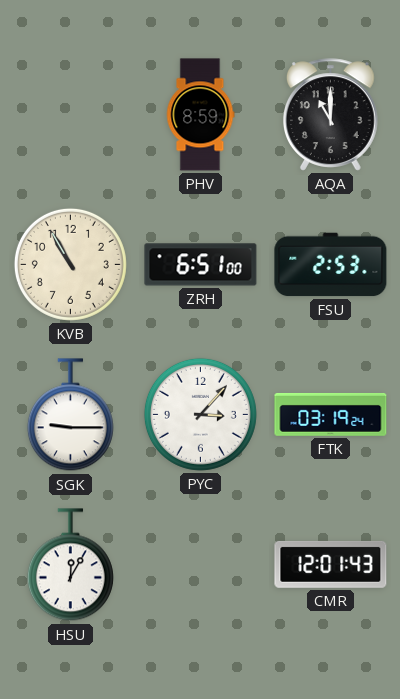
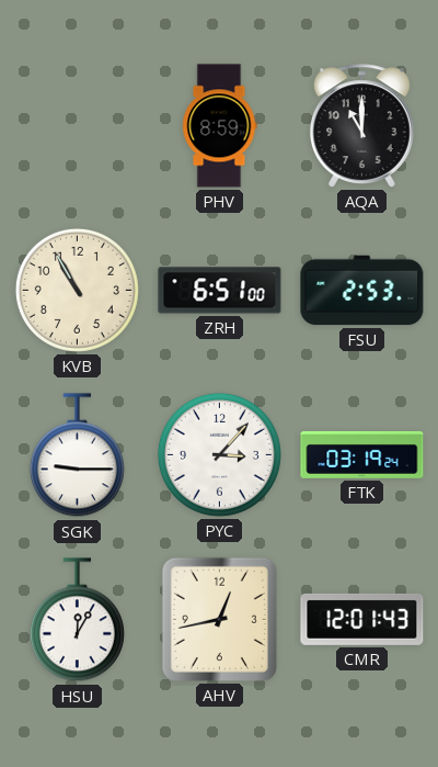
AHV: none -> 12:43
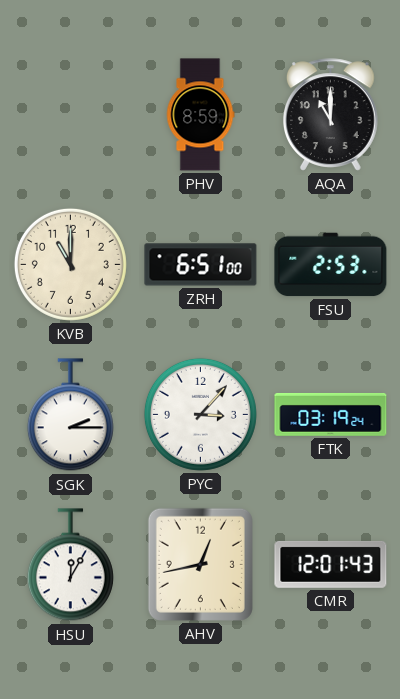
KVB: 10:55 -> 11:00
SGK: 9:15 -> 2:15
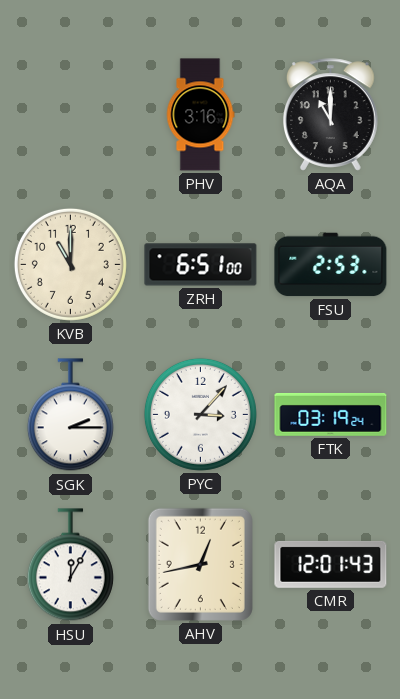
PHV: 8:59 -> 3:16
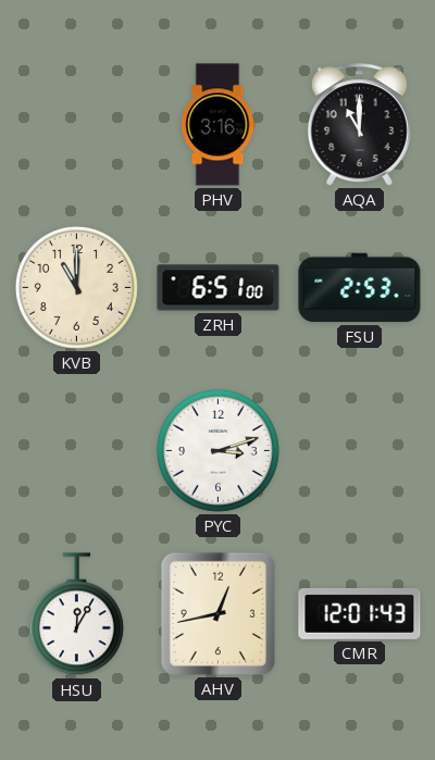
SGK: 2:15 -> none
PYC: 3:07 -> 3:12
FTK: 03:19 -> none
